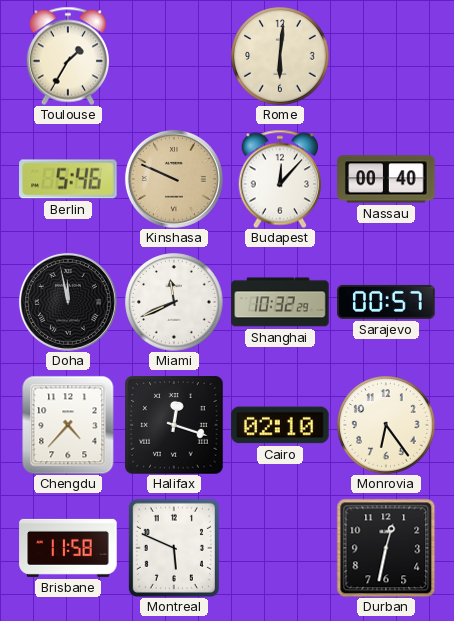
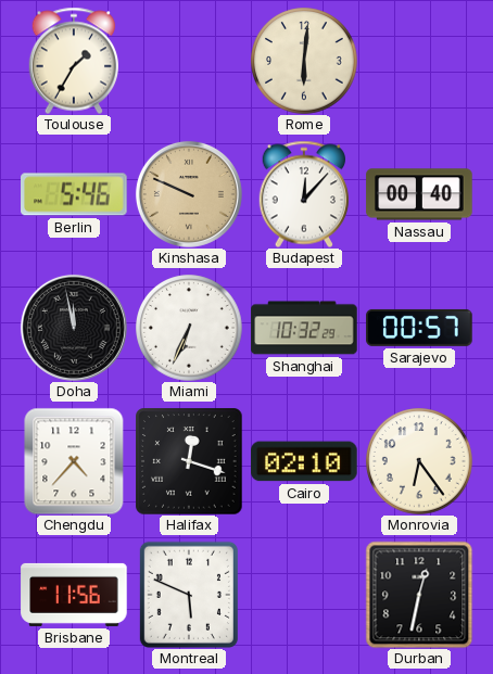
Miami: 11:41 -> 6:34
Brisbane: 11:58 -> 11:56
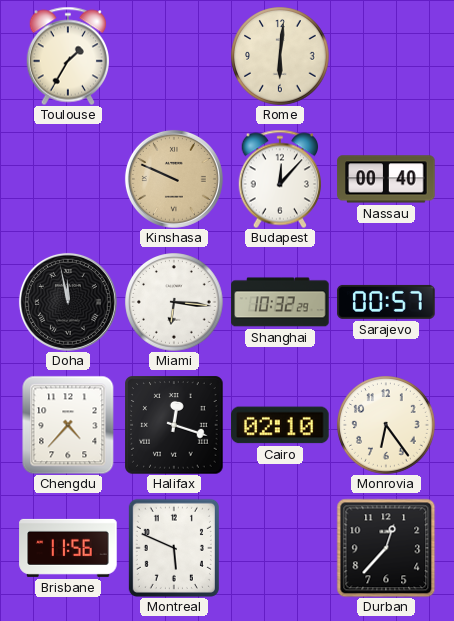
Berlin: 5:46 -> none
Miami: 6:34 -> 6:16
Durban: 12:32 -> 12:37
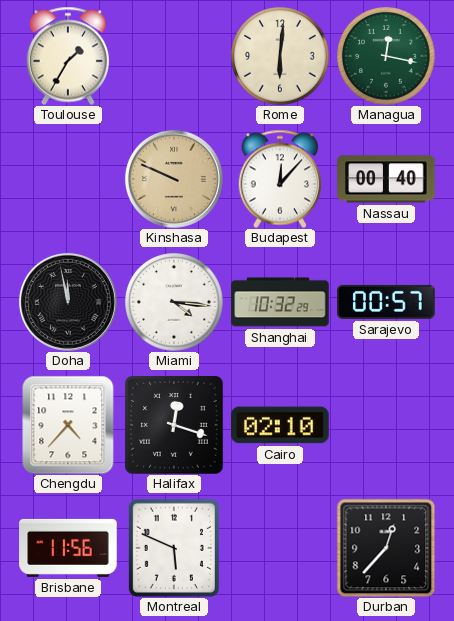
Managua: none -> 12:17
Miami: 6:16 -> 4:16
Monrovia: 6:24 -> none
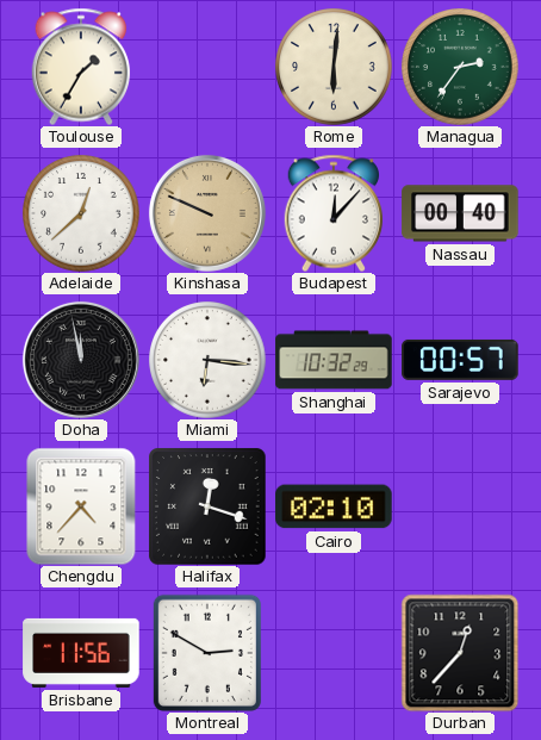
Managua: 12:17 -> 2:36
Adelaide: none -> 12:38
Miami: 4:16 -> 6:16
Montreal: 5:49 -> 2:50
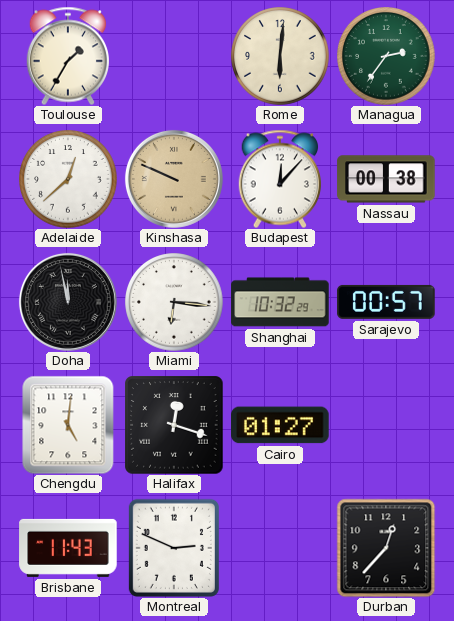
Nassau: 00:40 -> 00:38
Chengdu: 4:37 -> 5:01
Cairo: 02:10 -> 01:27
Brisbane: 11:56 -> 11:43
Montreal: 2:50 -> 2:49
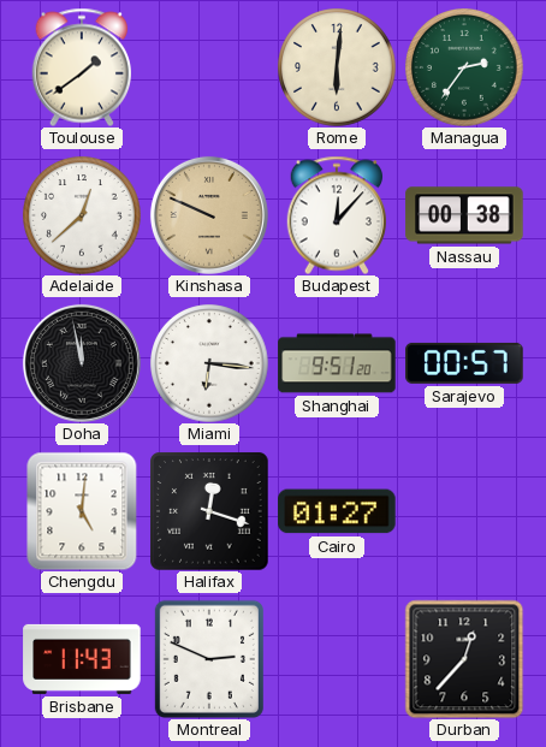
Toulouse: 1:35 -> 1:39
Shanghai: 10:32 -> 9:51
